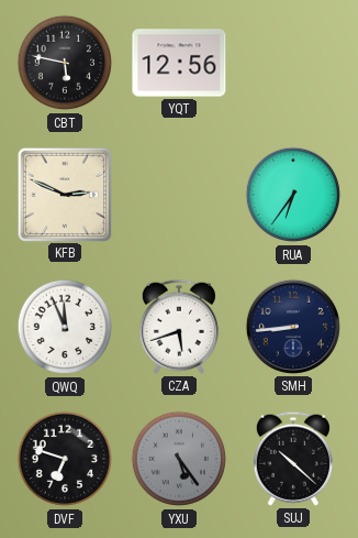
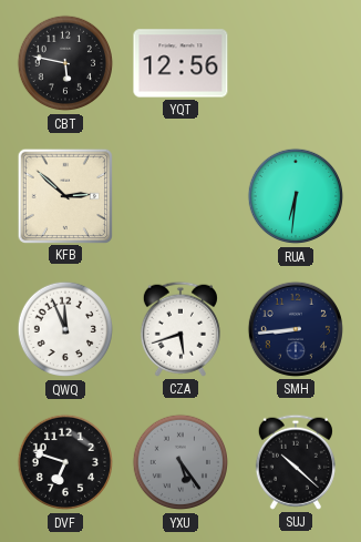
KFB: 2:49 -> 2:52
RUA: 6:36 -> 6:31
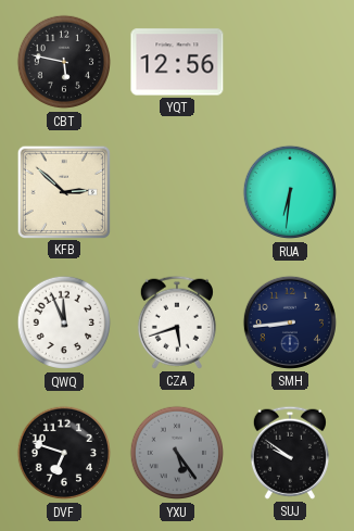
SUJ: 10:22 -> 9:51
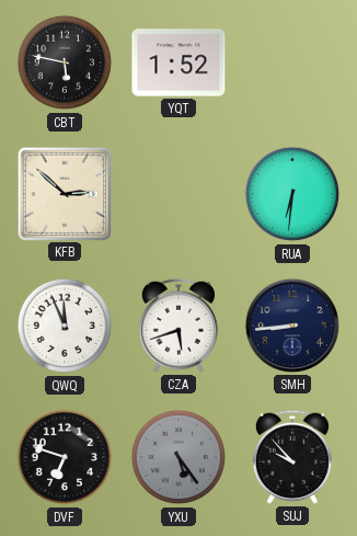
YQT: 12:56 -> 1:52
SUJ: 9:51 -> 9:53
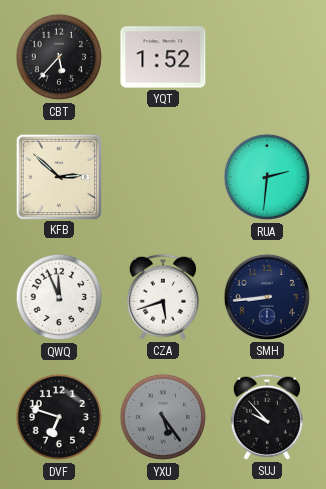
CBT: 5:47 -> 5:37
RUA: 6:31 -> 2:31
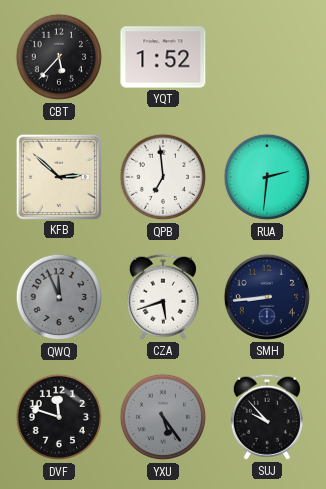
QPB: none -> 6:59
QWQ dial: white -> grey
DVF: 6:48 -> 11:48
